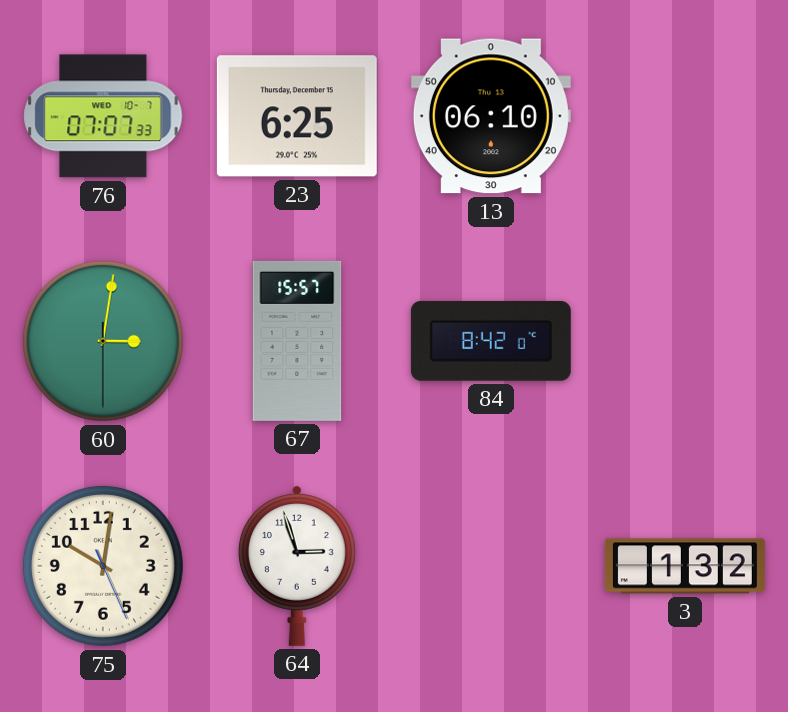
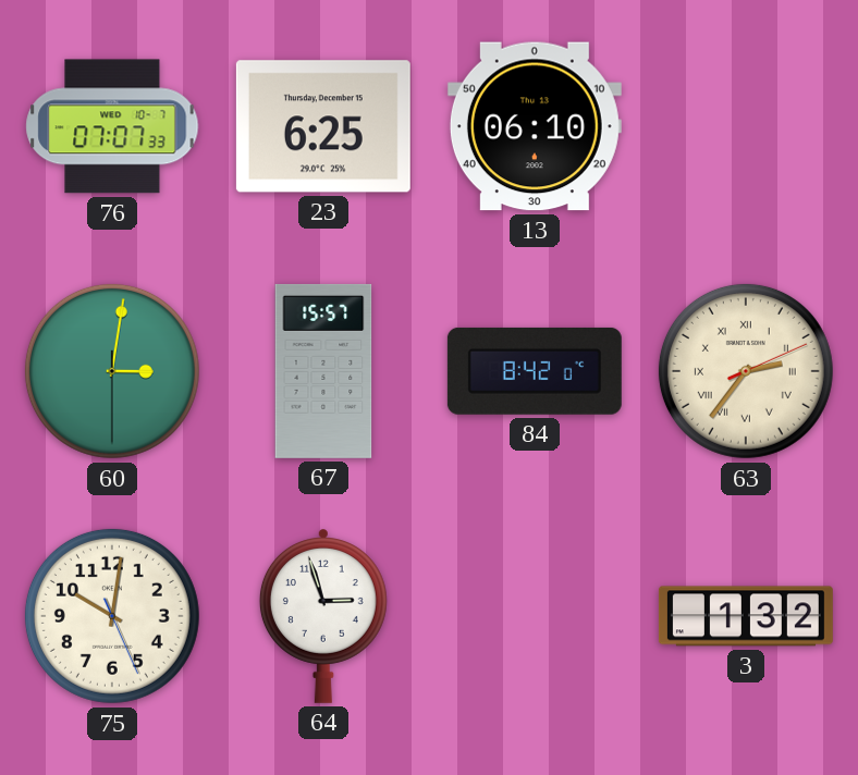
63: none -> 2:36
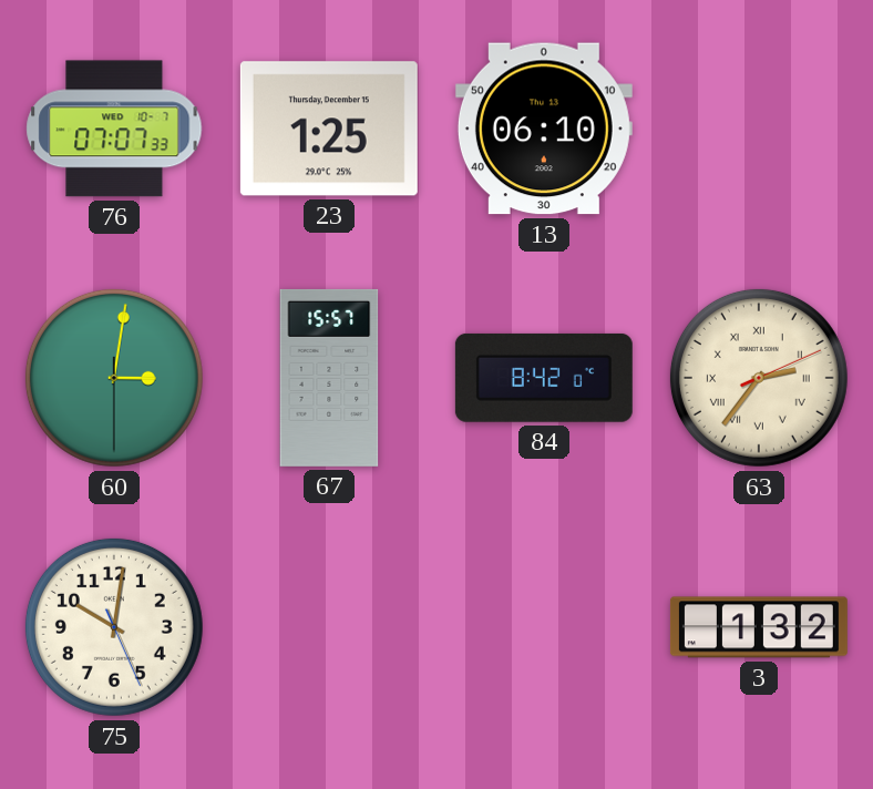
23: 6:25 -> 1:25
64: 2:57 -> none
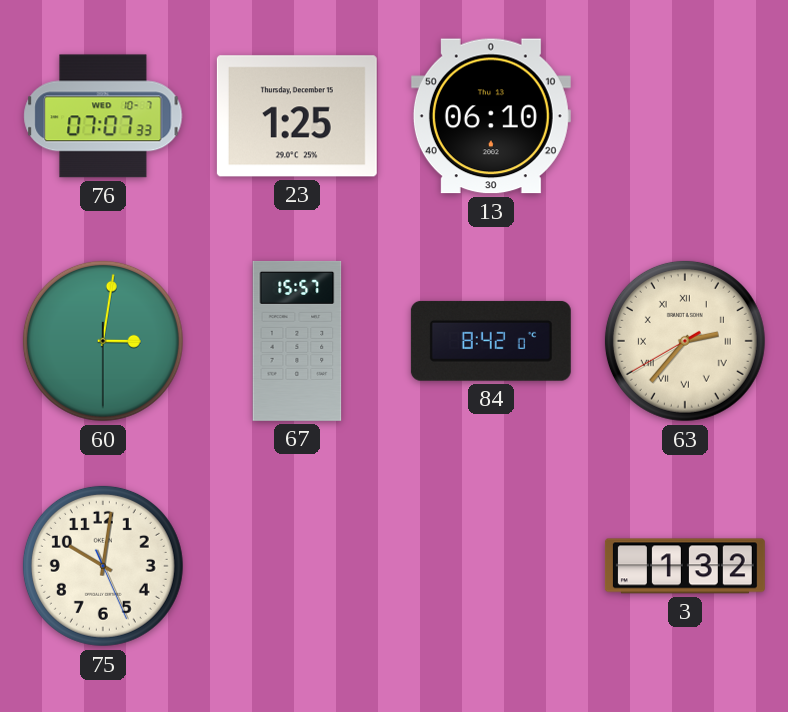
63: 2:36:11 -> 2:36:40
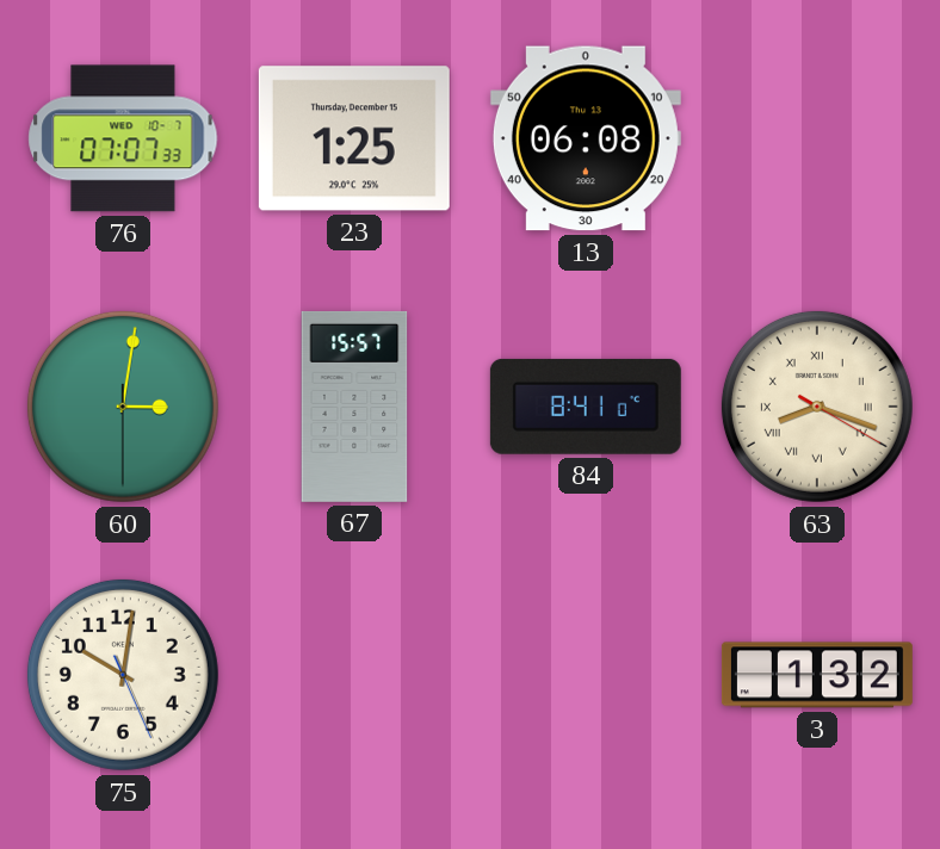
13: 06:10 -> 06:08
84: 8:42 -> 8:41
63: 2:36 -> 8:18
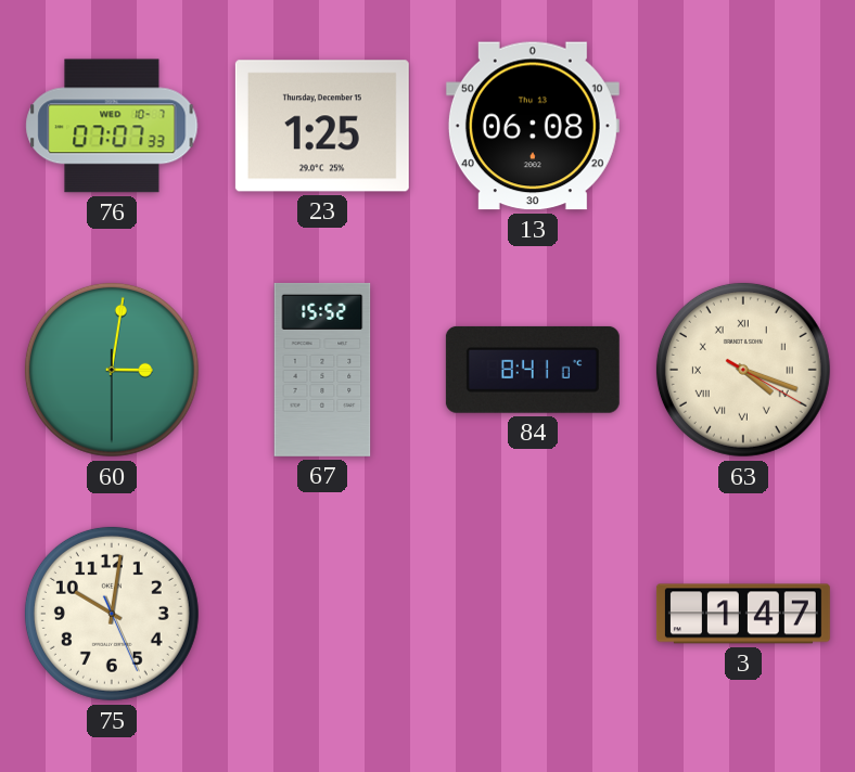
67: 15:57 -> 15:52
63: 8:18 -> 4:18
3: 1:32 -> 1:47
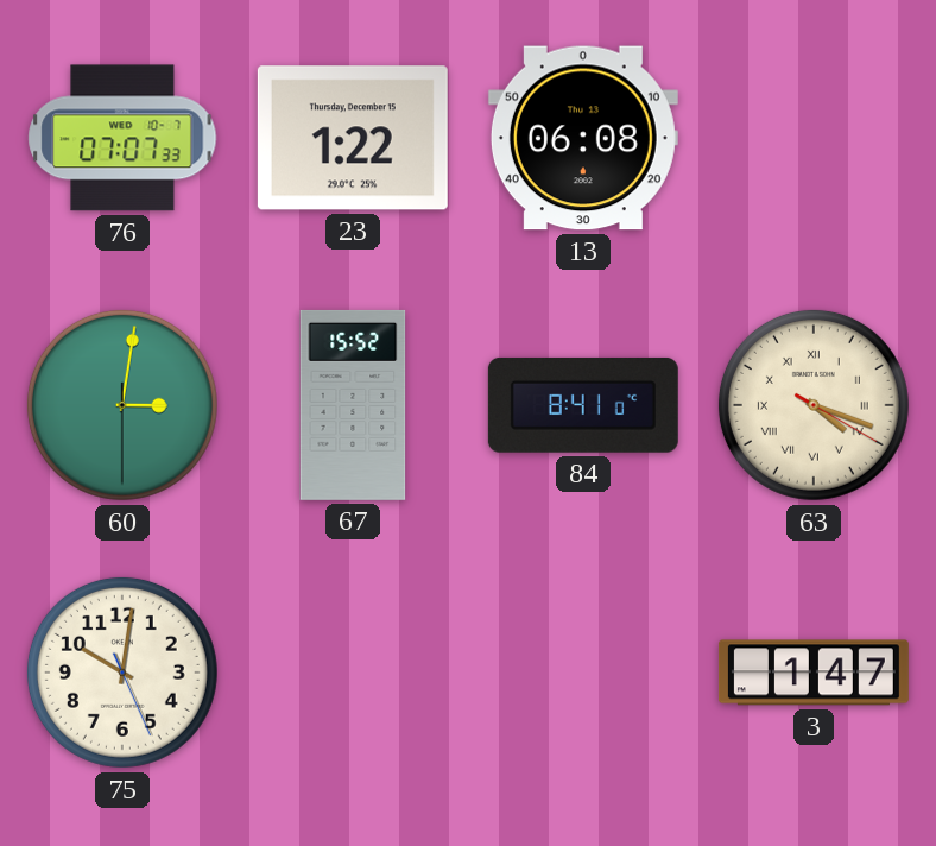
23: 1:25 -> 1:22
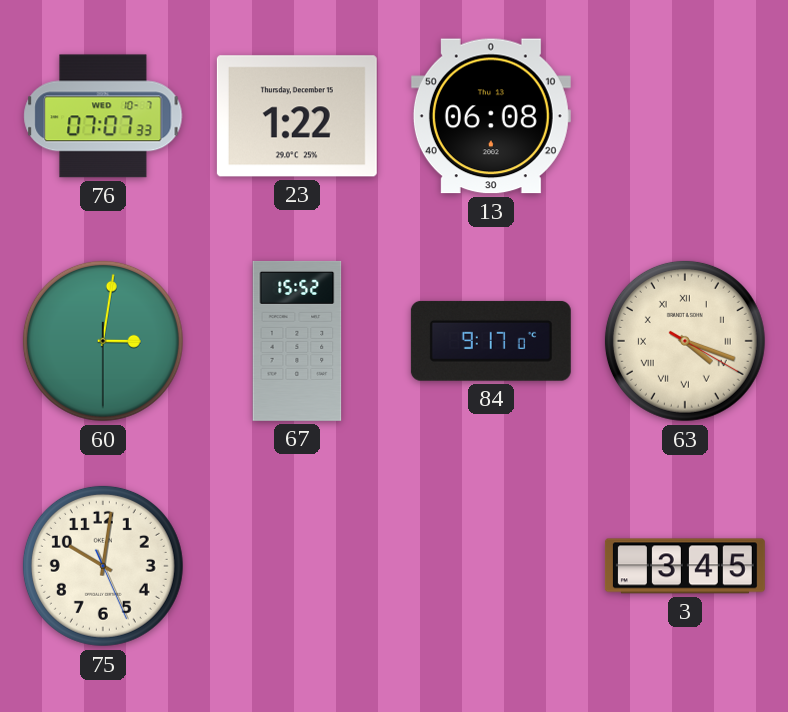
84: 8:41 -> 9:17
3: 1:47 -> 3:45
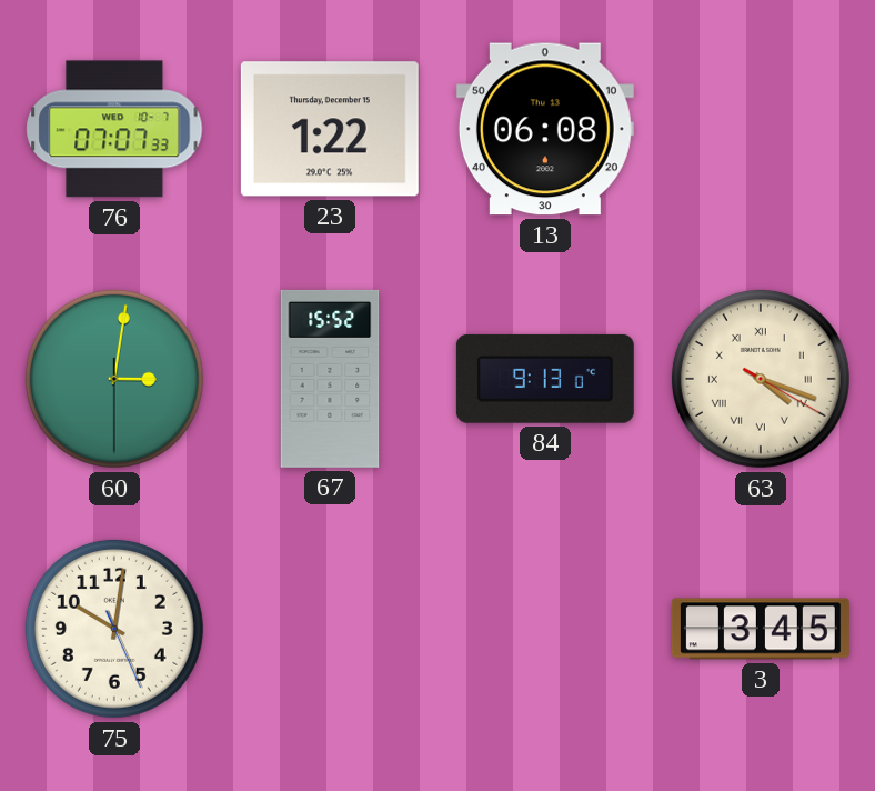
84: 9:17 -> 9:13
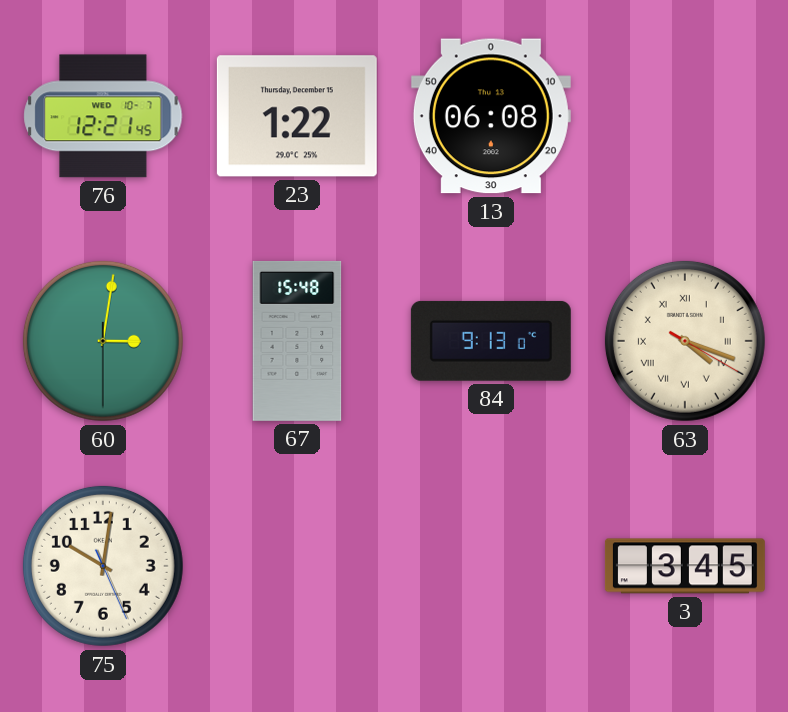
76: 07:07 -> 12:21
67: 15:52 -> 15:48
